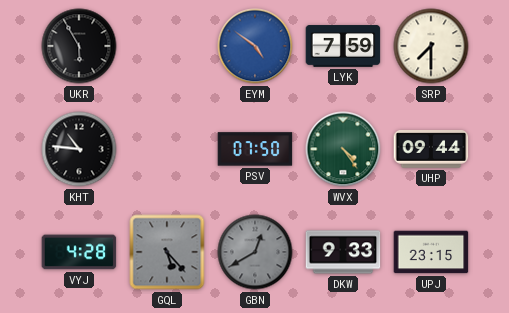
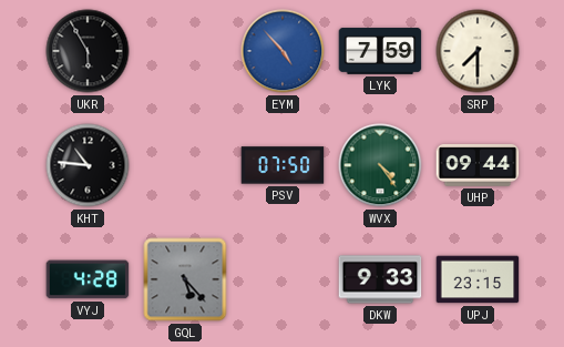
EYM: 4:51 -> 4:53
GBN: 12:40 -> none
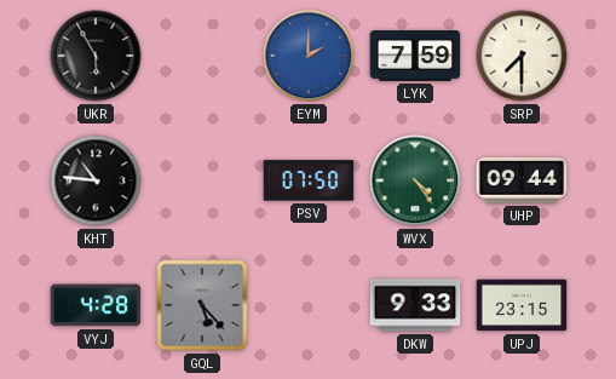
EYM: 4:53 -> 2:00
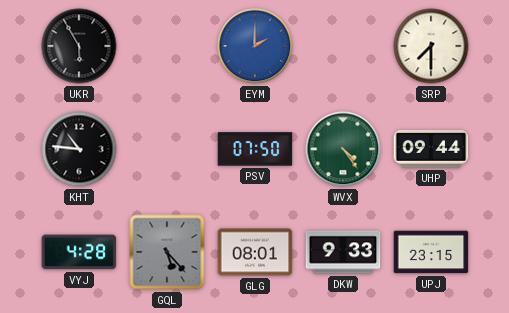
LYK: 7:59 -> none
GLG: none -> 08:01
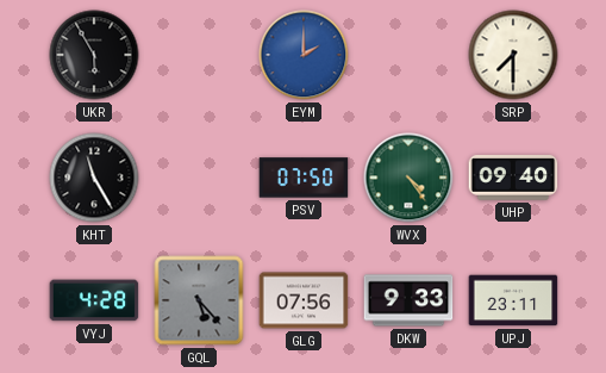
KHT: 10:46 -> 11:25
UHP: 09:44 -> 09:40
GLG: 08:01 -> 07:56
UPJ: 23:15 -> 23:11
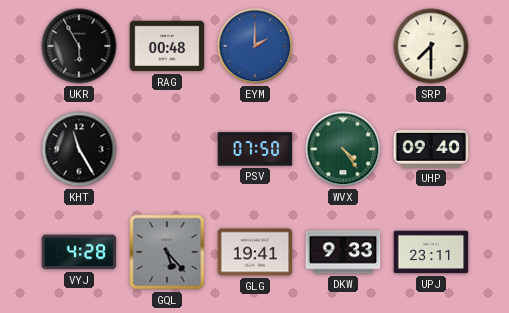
RAG: none -> 00:48
GLG: 07:56 -> 19:41
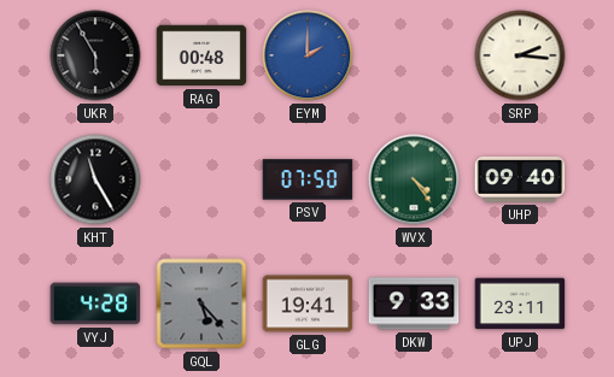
SRP: 7:30 -> 2:16
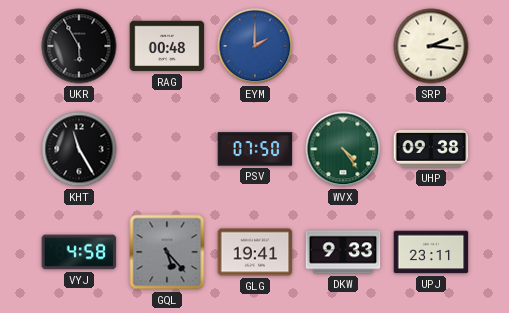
UHP: 09:40 -> 09:38
VYJ: 4:28 -> 4:58
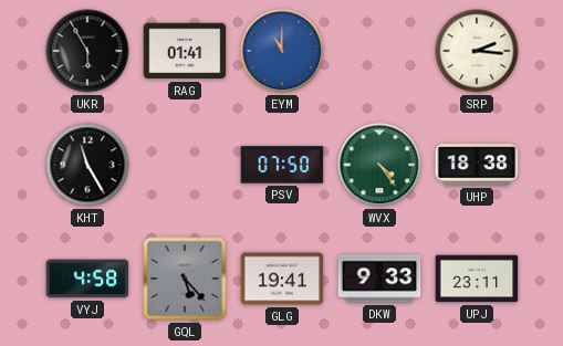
RAG: 00:48 -> 01:41
EYM: 2:00 -> 11:00
UHP: 09:38 -> 18:38
